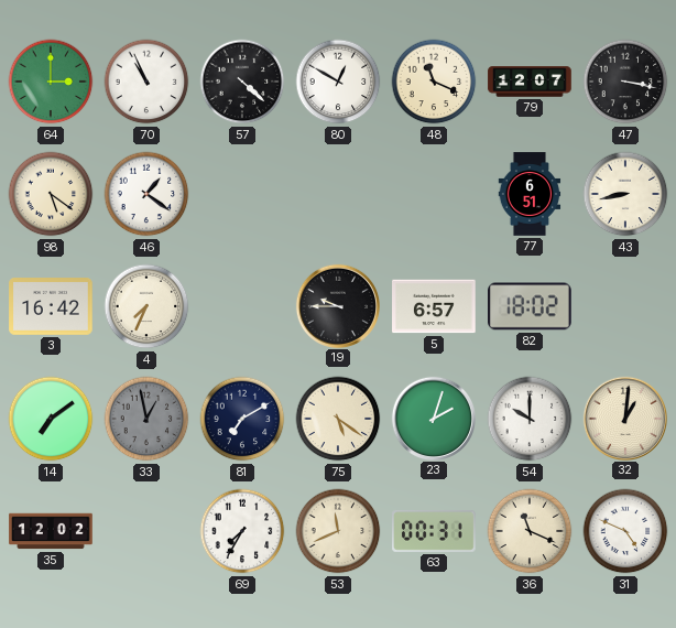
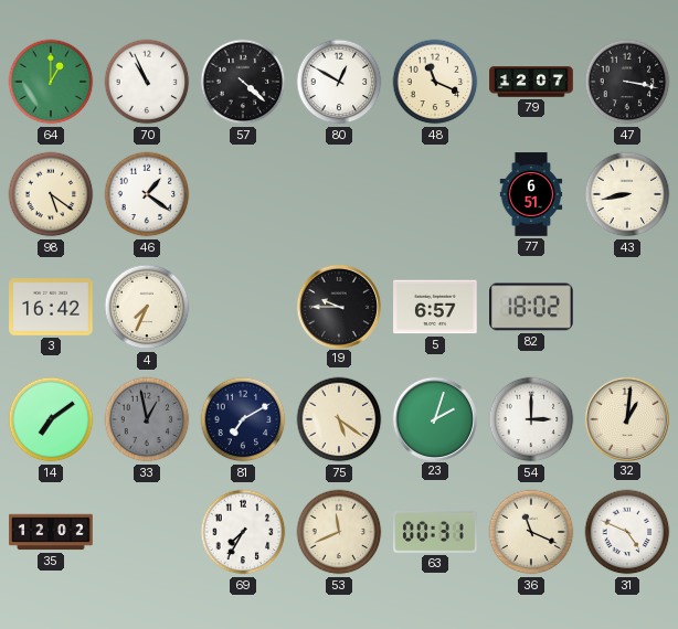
64: 3:00 -> 1:00
54: 10:00 -> 3:00
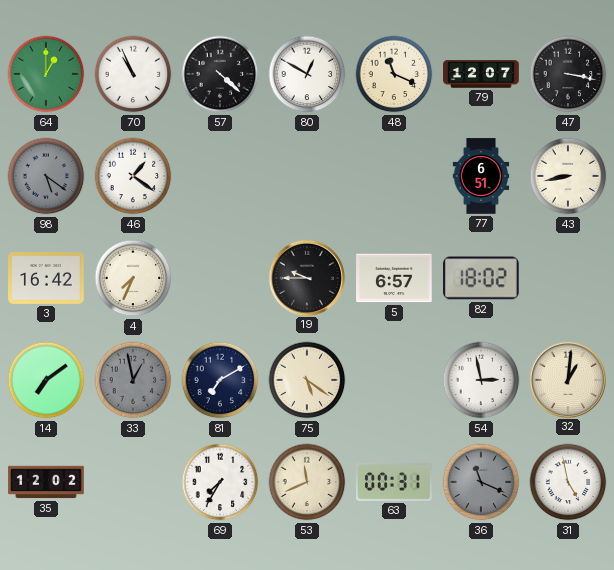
98 dial: cream -> grey
23: 2:03 -> none
54: 3:00 -> 2:58
36 dial: cream -> grey
31: 4:49 -> 4:58
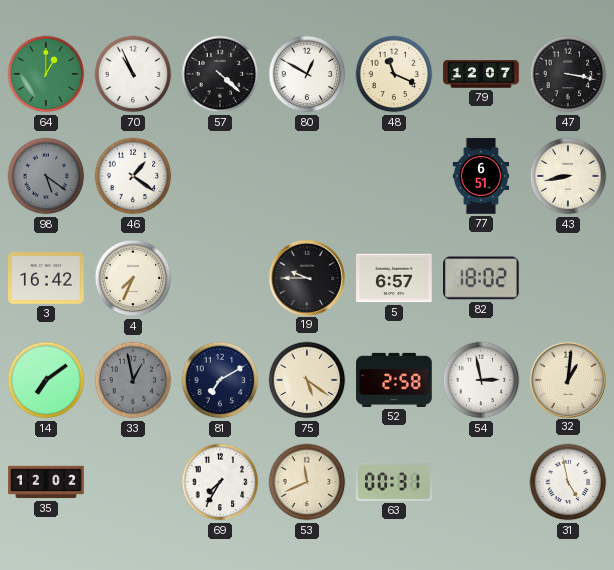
52: none -> 2:58
36: 11:19 -> none
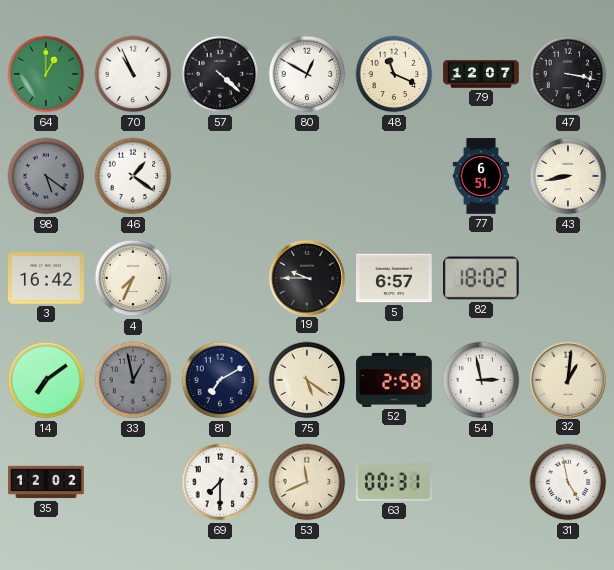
69: 7:35 -> 7:30
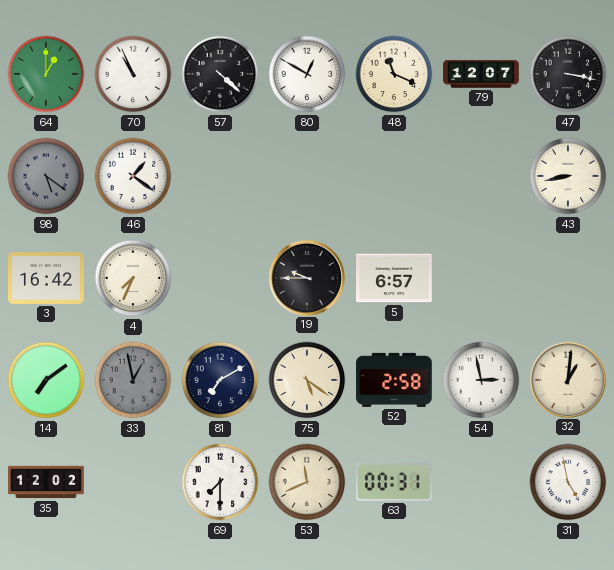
77: 6:51 -> none
82: 18:02 -> none
